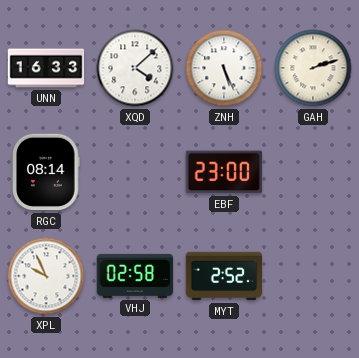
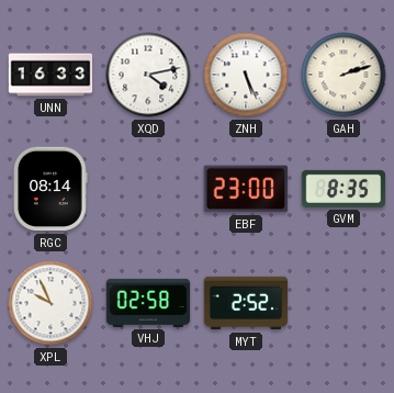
XQD: 4:08 -> 4:13
GVM: none -> 8:35
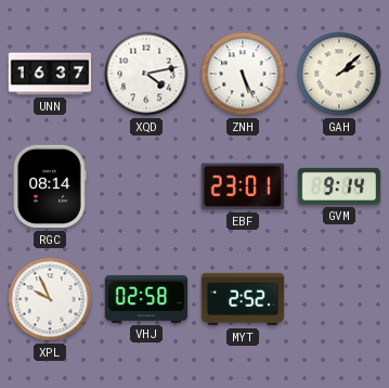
UNN: 16:33 -> 16:37
GAH: 2:12 -> 2:08
EBF: 23:00 -> 23:01
GVM: 8:35 -> 9:14
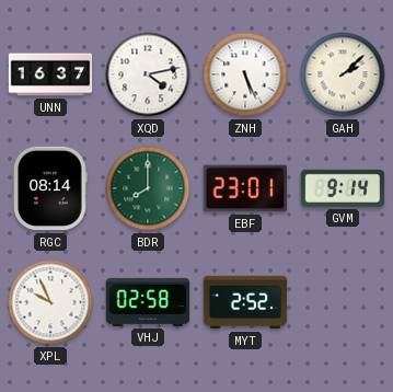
BDR: none -> 8:00
